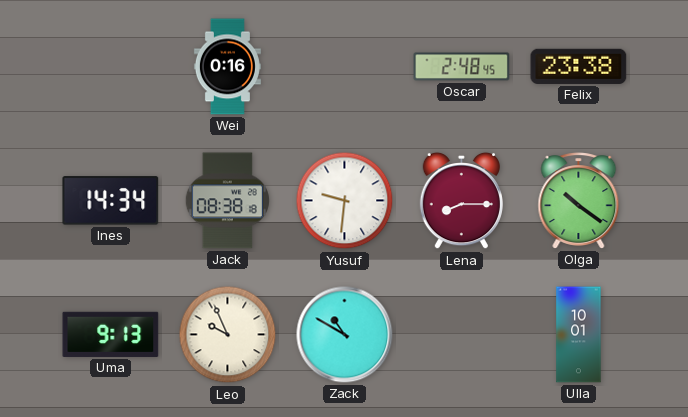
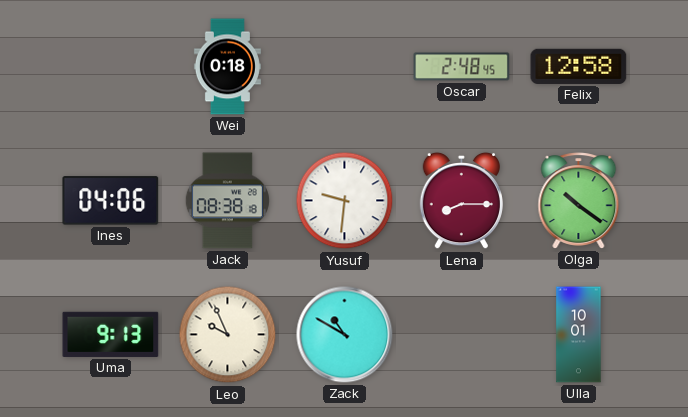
Wei: 0:16 -> 0:18
Felix: 23:38 -> 12:58
Ines: 14:34 -> 04:06
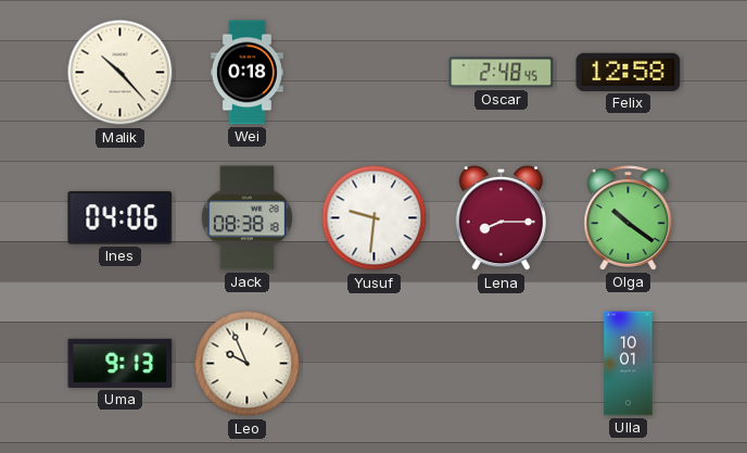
Malik: none -> 10:23
Zack: 10:50 -> none
